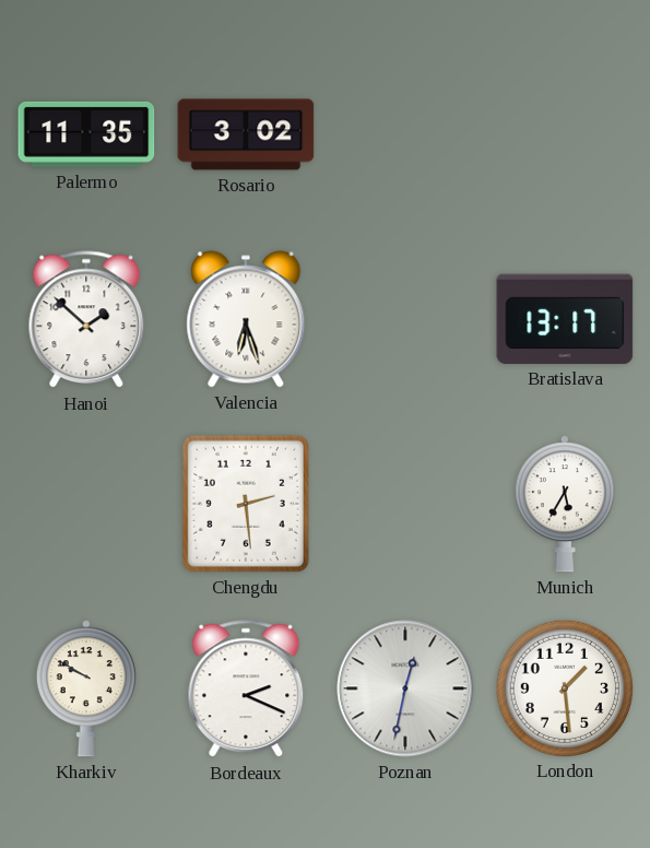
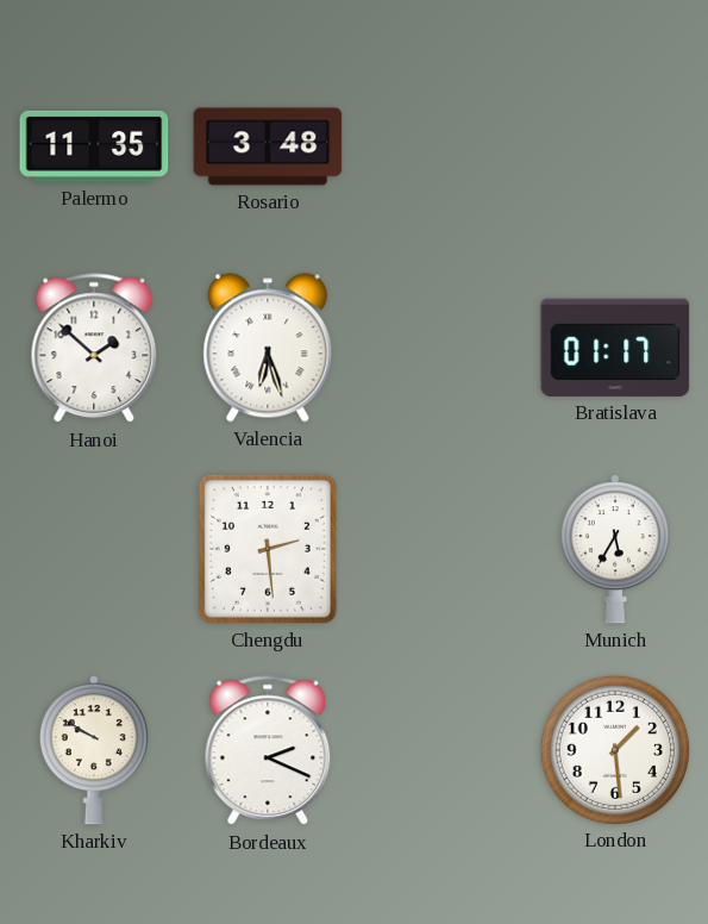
Rosario: 3:02 -> 3:48
Bratislava: 13:17 -> 01:17
Poznan: 12:32 -> none
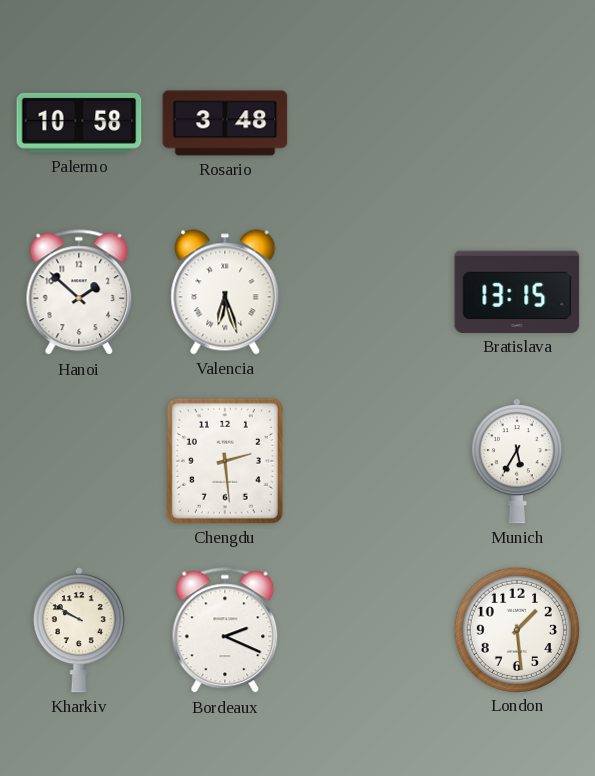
Palermo: 11:35 -> 10:58
Bratislava: 01:17 -> 13:15
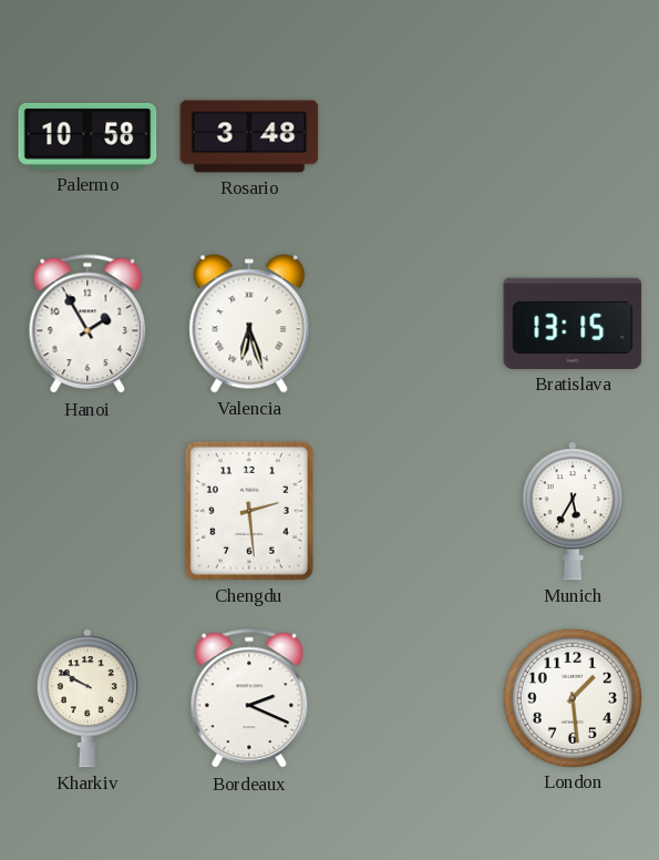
Hanoi: 1:52 -> 1:55
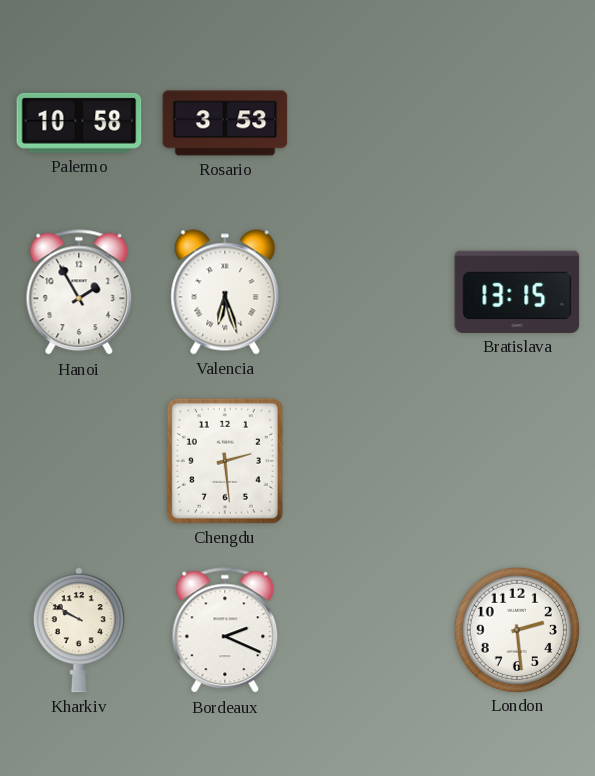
Rosario: 3:48 -> 3:53
Munich: 5:35 -> none
London: 1:29 -> 2:29
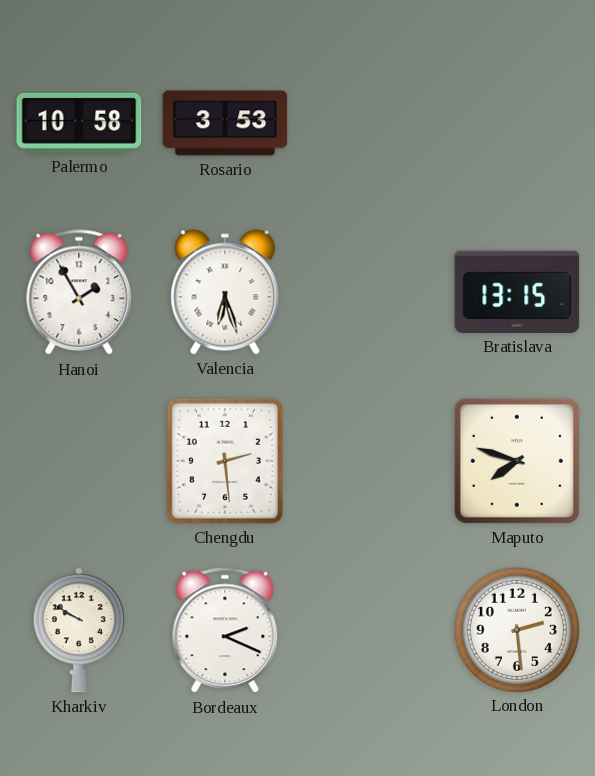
Maputo: none -> 7:48
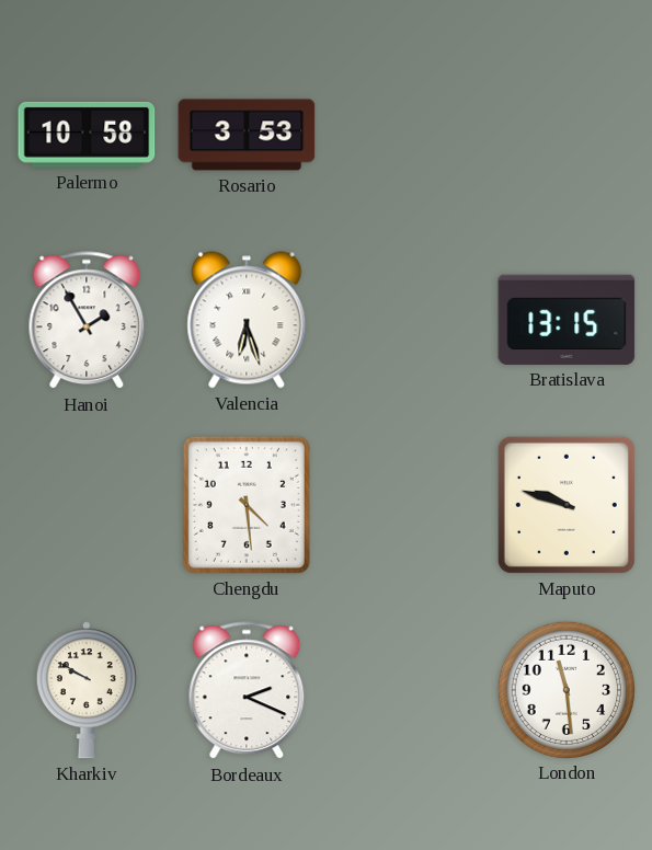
Chengdu: 2:29 -> 4:29
Maputo: 7:48 -> 9:48
London: 2:29 -> 11:29
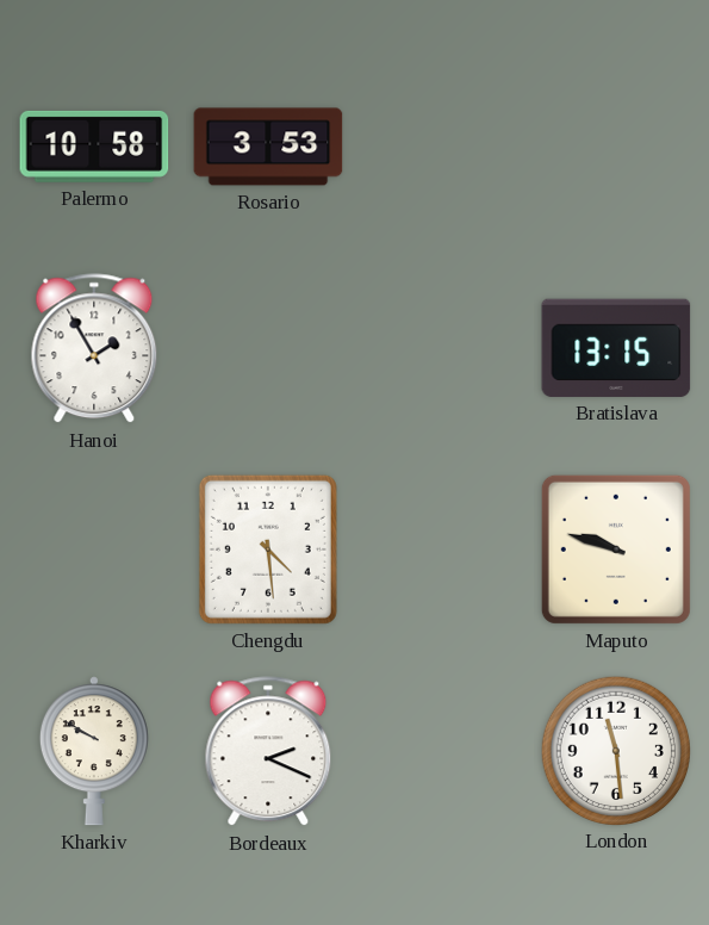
Valencia: 6:27 -> none
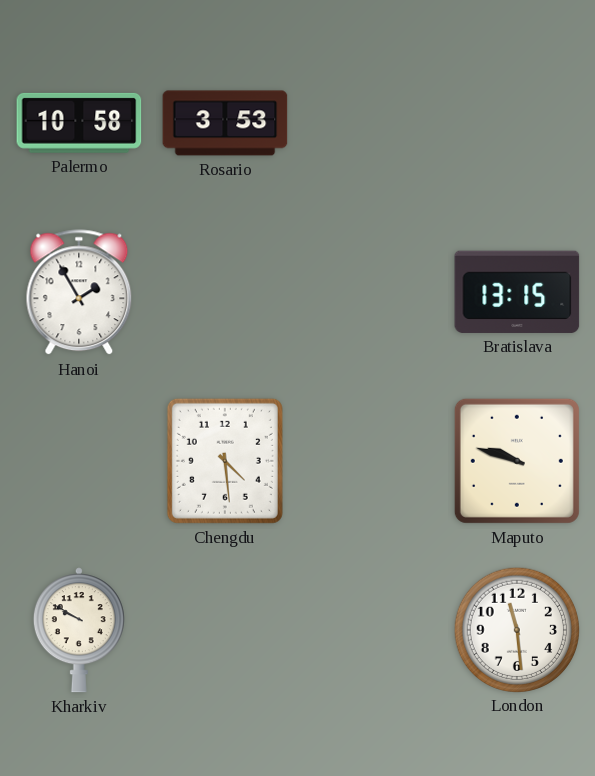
Bordeaux: 2:19 -> none
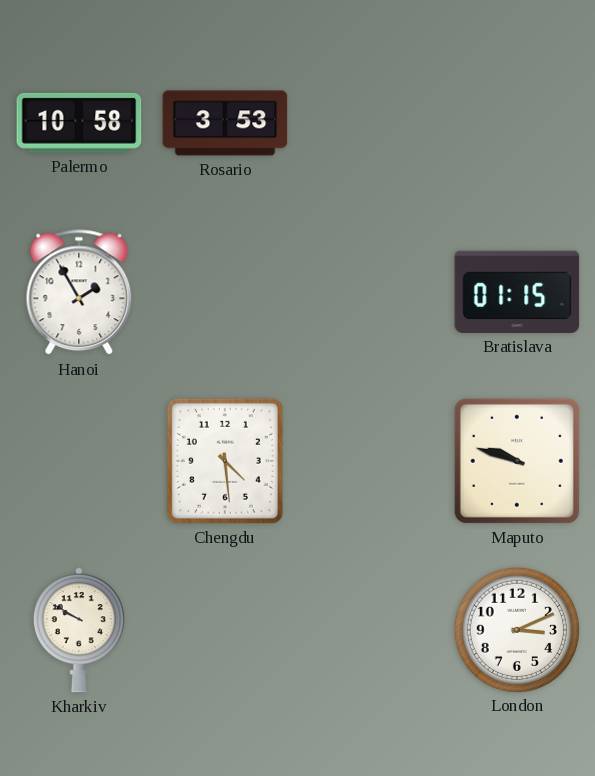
Bratislava: 13:15 -> 01:15
London: 11:29 -> 3:11
